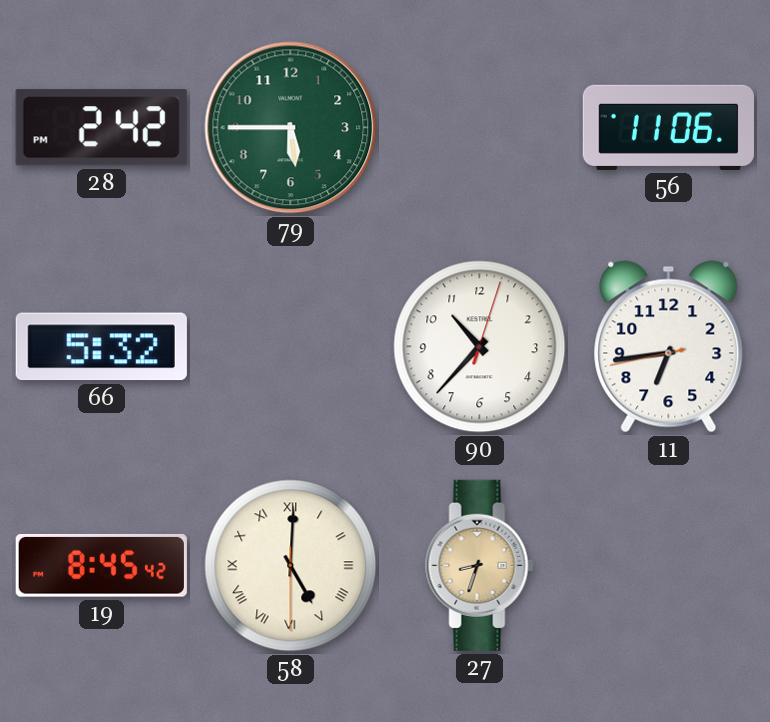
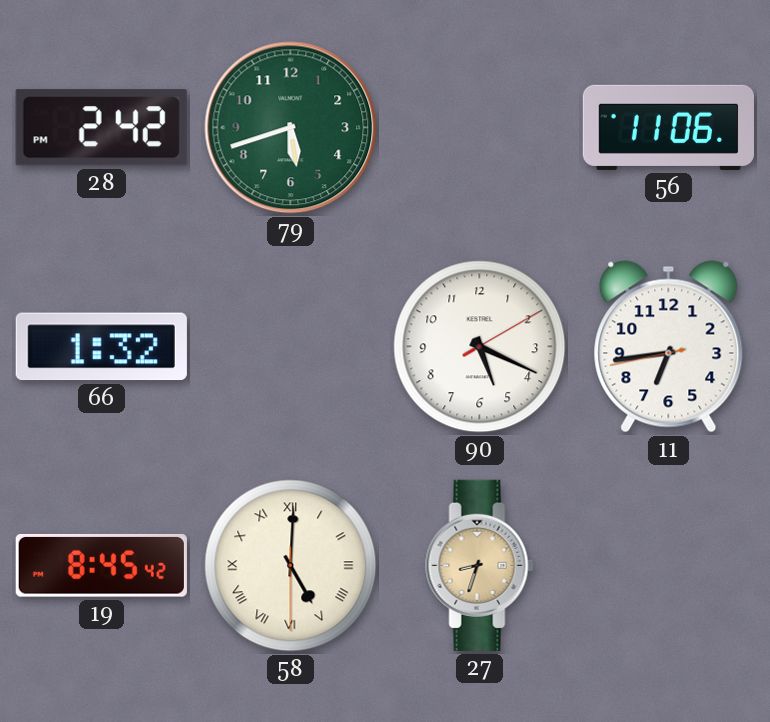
79: 5:45 -> 5:42
66: 5:32 -> 1:32
90: 10:37 -> 5:19
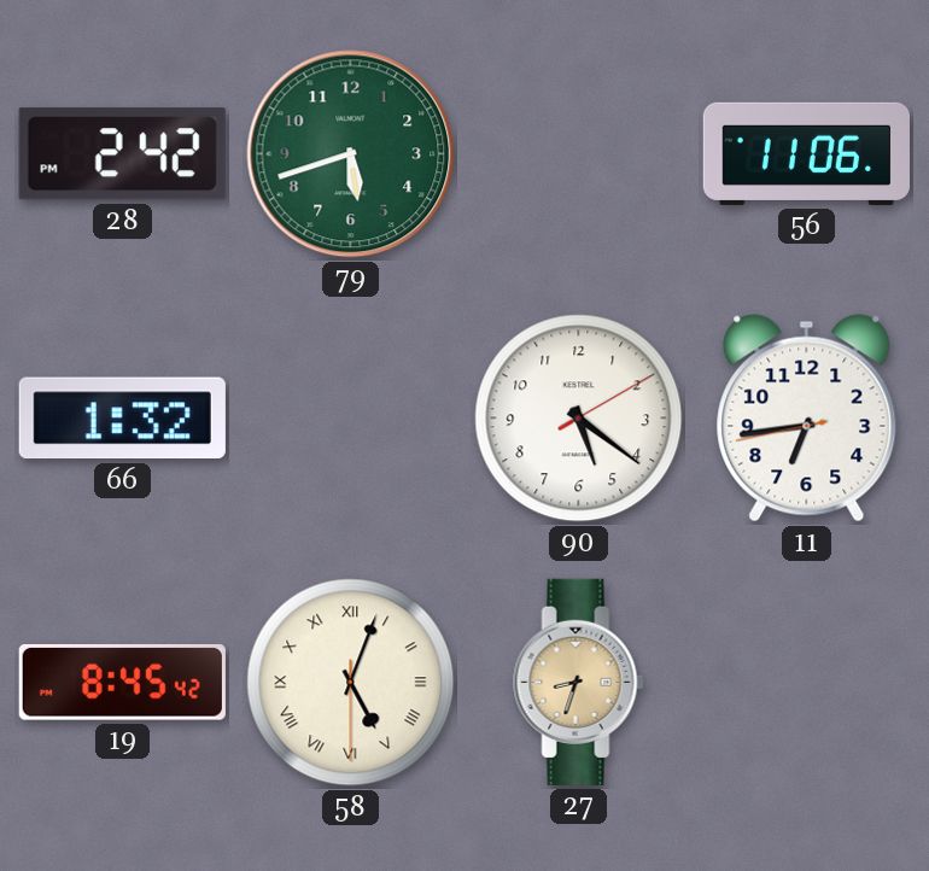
90: 5:19 -> 5:21
58: 5:00 -> 5:03
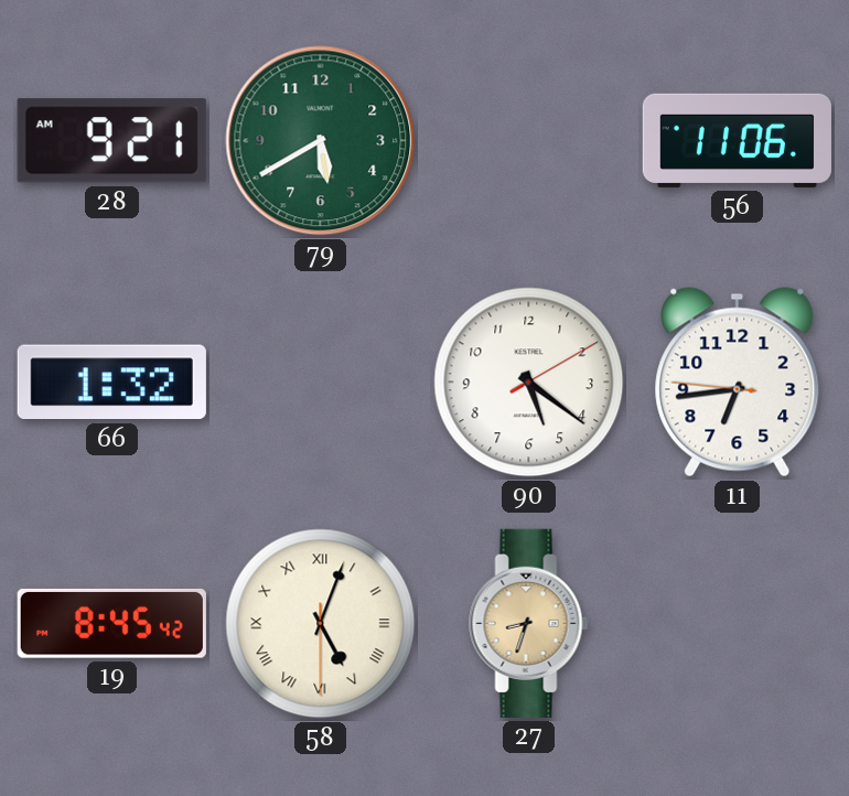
28: 2:42 -> 9:21
79: 5:42 -> 5:40
11: 6:43:43 -> 6:43:46
